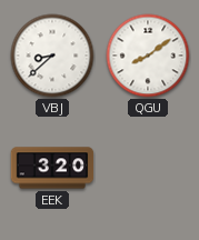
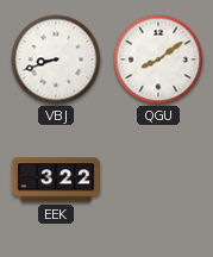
VBJ: 8:38 -> 8:42
EEK: 3:20 -> 3:22
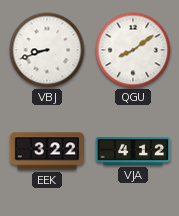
VJA: none -> 4:12
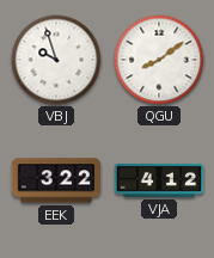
VBJ: 8:42 -> 9:57
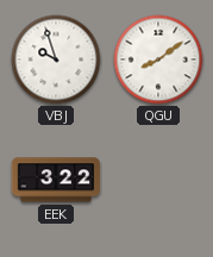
VJA: 4:12 -> none
